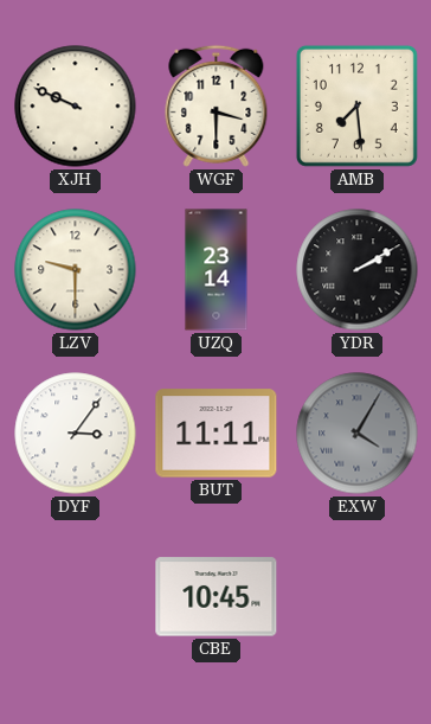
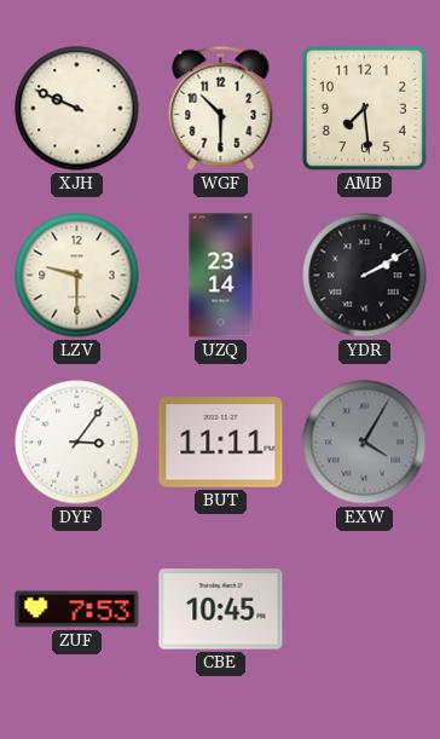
WGF: 3:30 -> 10:30
ZUF: none -> 7:53
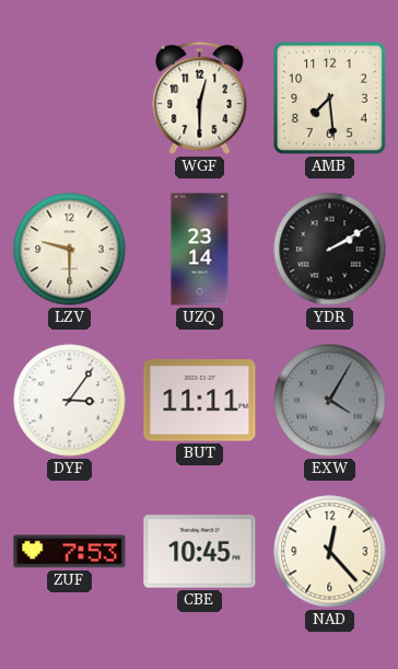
XJH: 9:49 -> none
WGF: 10:30 -> 12:30
NAD: none -> 12:23
